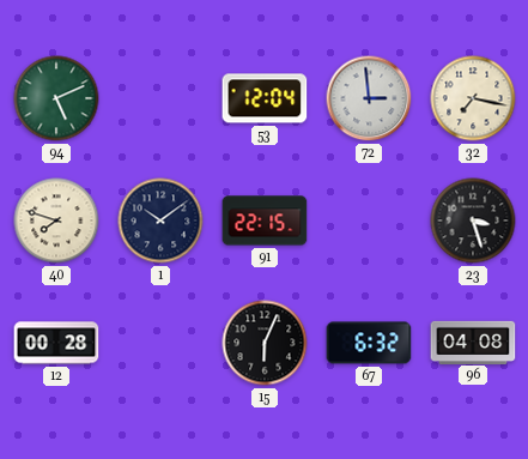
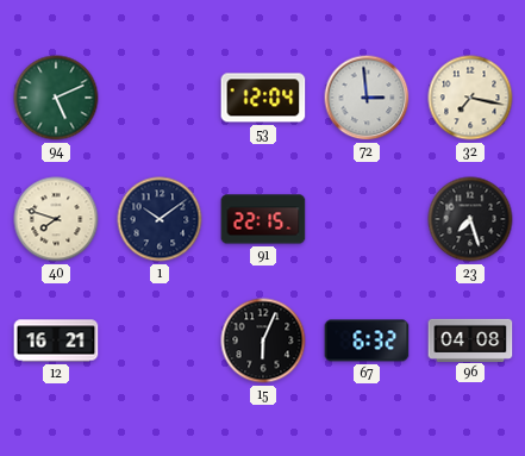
23: 3:27 -> 7:27
12: 00:28 -> 16:21
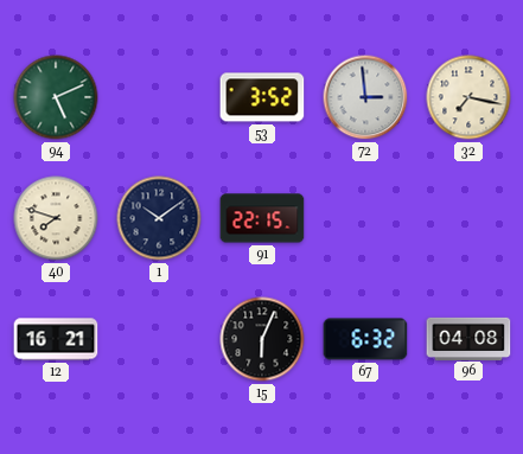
53: 12:04 -> 3:52
23: 7:27 -> none
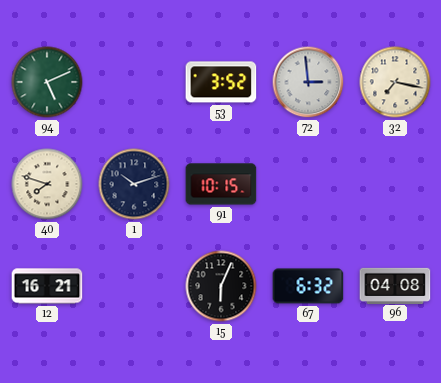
1: 10:09 -> 10:12
91: 22:15 -> 10:15
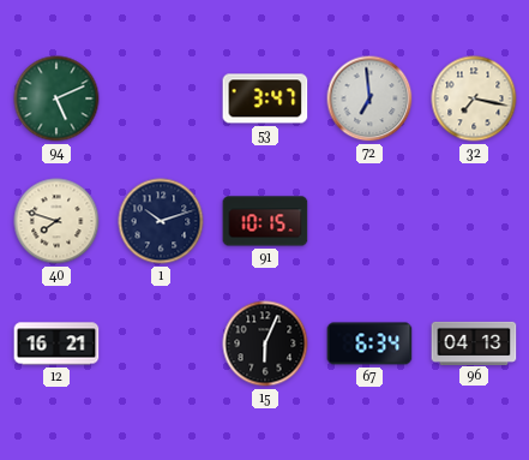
53: 3:52 -> 3:47
72: 2:59 -> 6:59
67: 6:32 -> 6:34
96: 04:08 -> 04:13
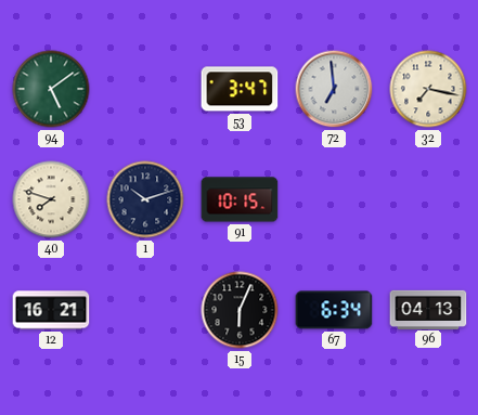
94: 5:11 -> 5:09
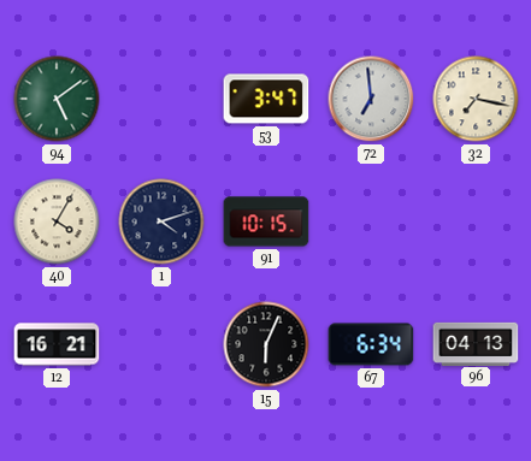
40: 7:48 -> 4:05
1: 10:12 -> 4:12
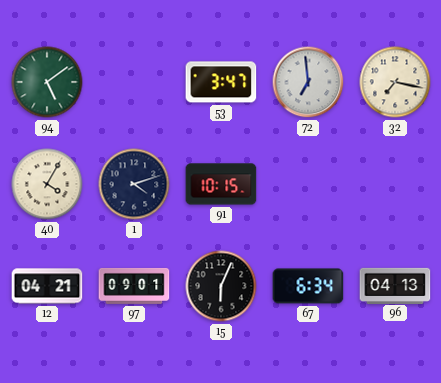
12: 16:21 -> 04:21
97: none -> 09:01
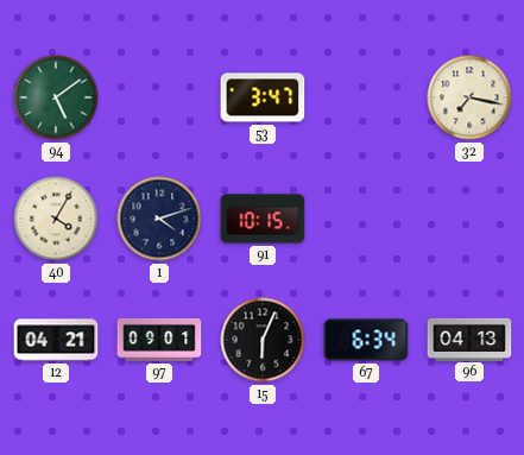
72: 6:59 -> none
